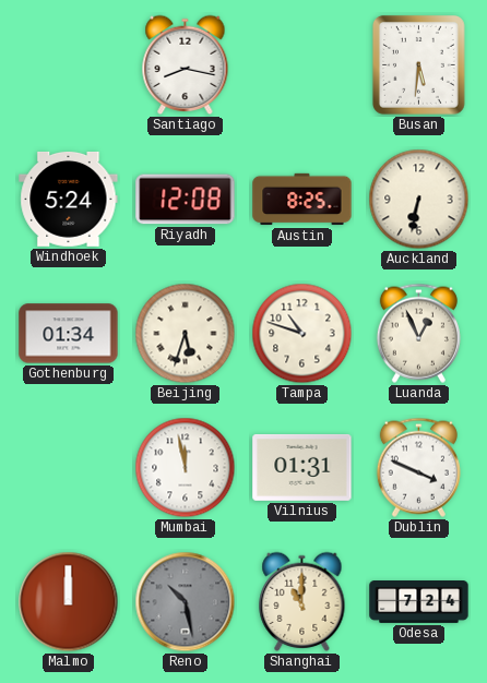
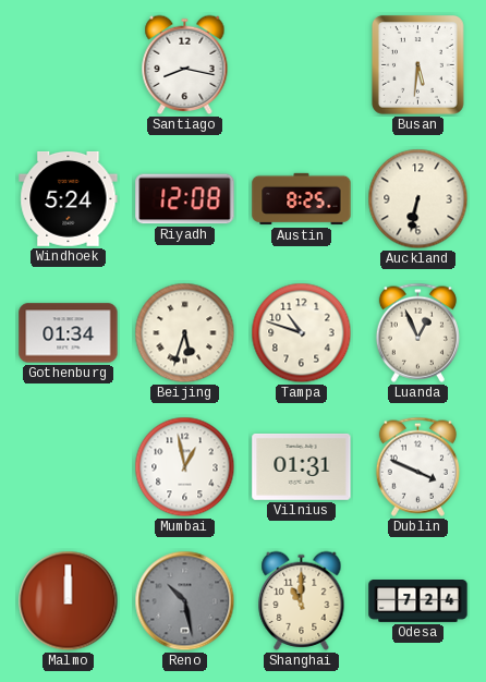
Mumbai: 11:58 -> 12:58
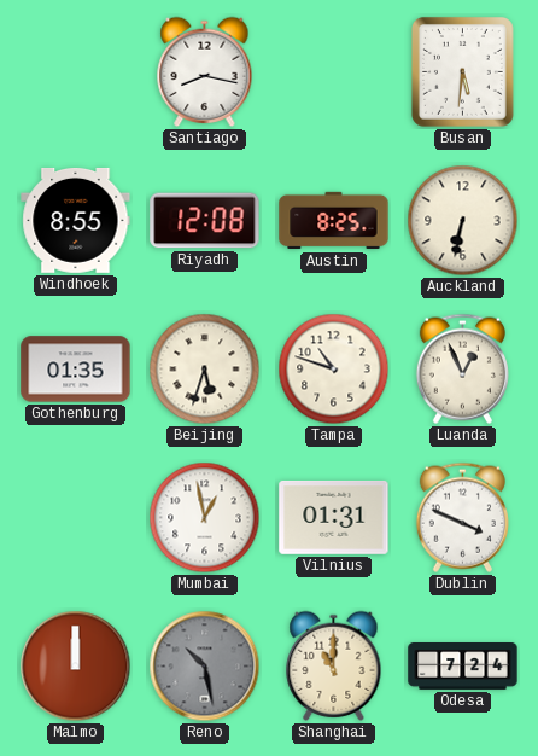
Windhoek: 5:24 -> 8:55
Gothenburg: 01:34 -> 01:35
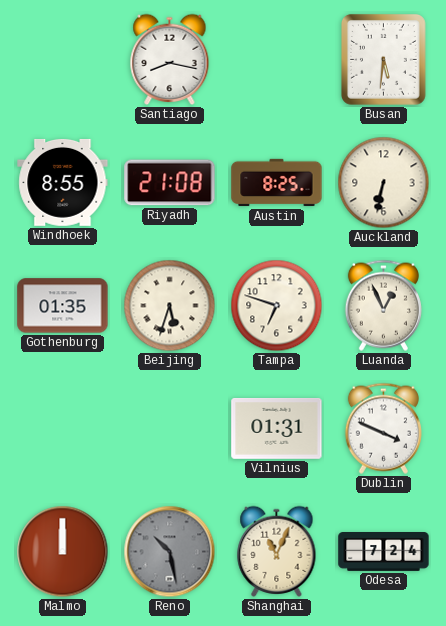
Riyadh: 12:08 -> 21:08
Tampa: 10:48 -> 6:48
Mumbai: 12:58 -> none
Shanghai: 11:00 -> 11:04
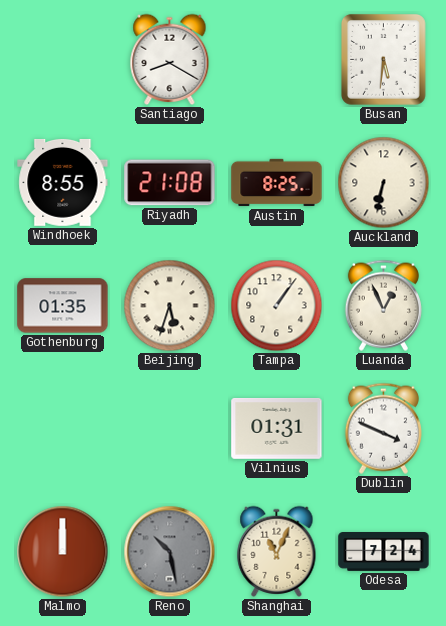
Santiago: 8:17 -> 8:20
Tampa: 6:48 -> 1:06
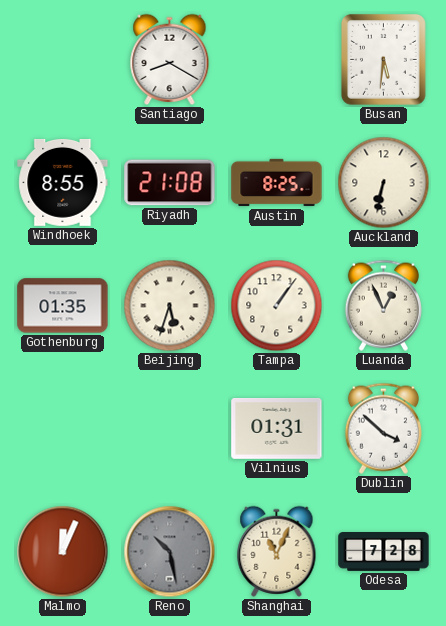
Dublin: 3:49 -> 3:52
Malmo: 12:00 -> 12:04
Odesa: 7:24 -> 7:28
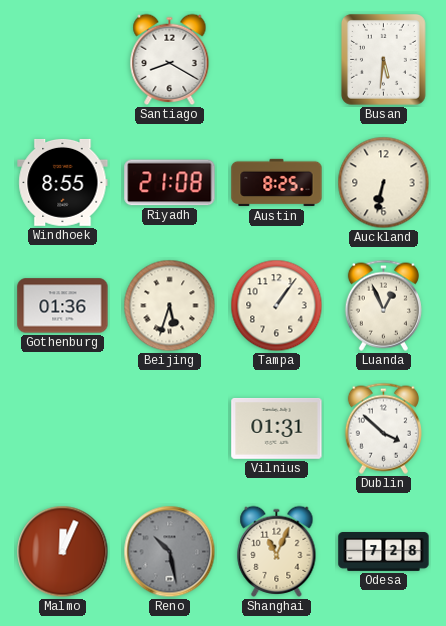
Gothenburg: 01:35 -> 01:36
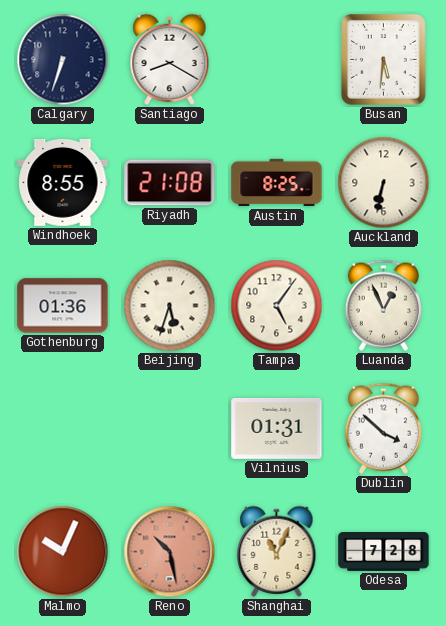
Calgary: none -> 6:33
Tampa: 1:06 -> 5:06
Malmo: 12:04 -> 10:04
Reno dial: grey -> salmon
